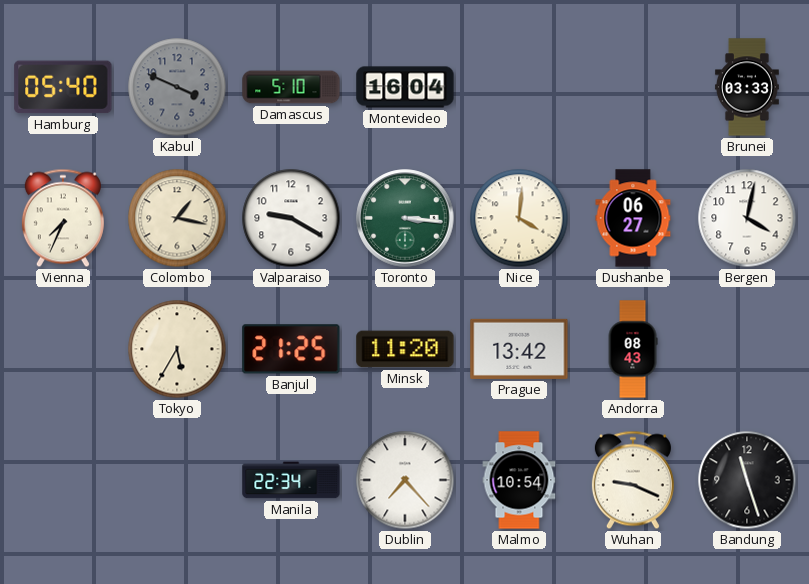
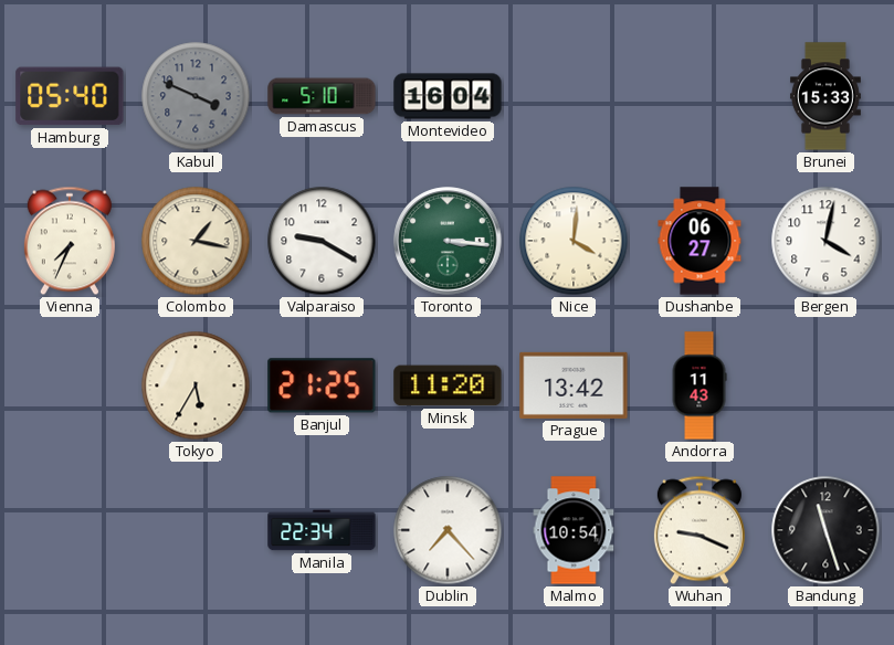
Brunei: 03:33 -> 15:33
Andorra: 08:43 -> 11:43
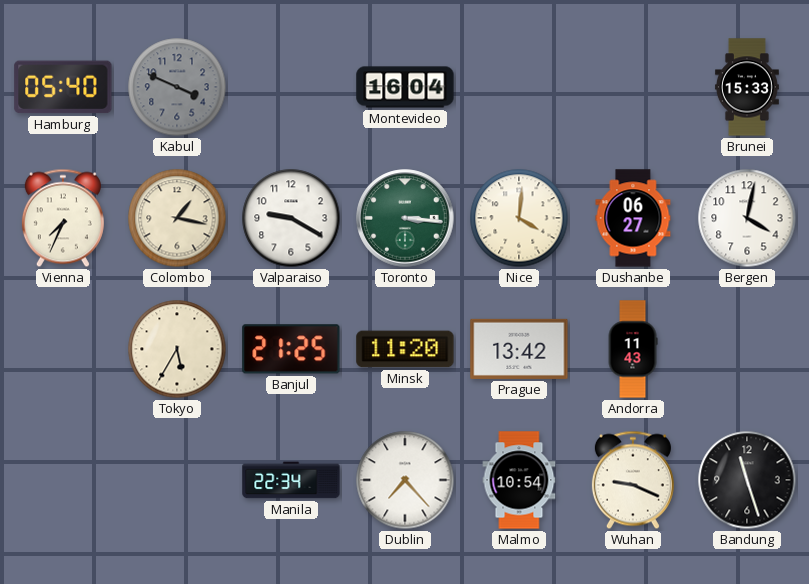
Damascus: 5:10 -> none
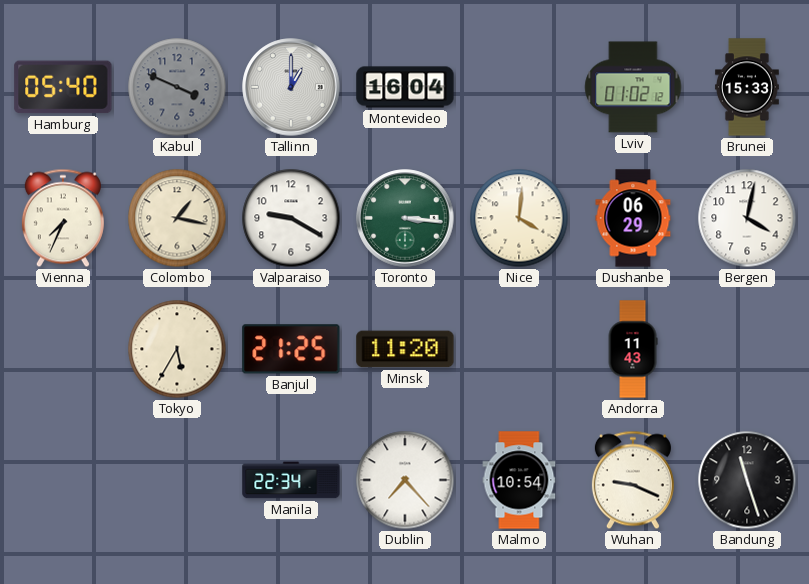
Tallinn: none -> 1:00
Lviv: none -> 01:02
Dushanbe: 06:27 -> 06:29
Prague: 13:42 -> none
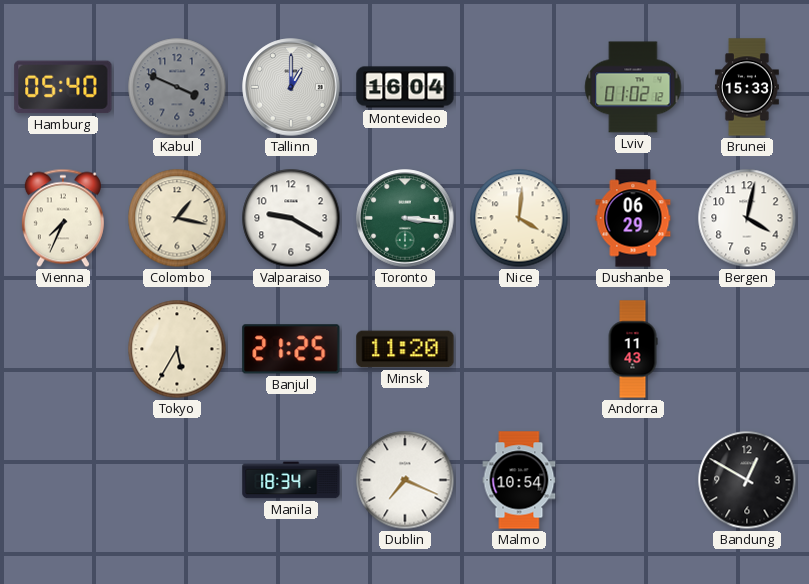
Manila: 22:34 -> 18:34
Dublin: 7:23 -> 7:19
Wuhan: 9:19 -> none
Bandung: 11:27 -> 12:50
